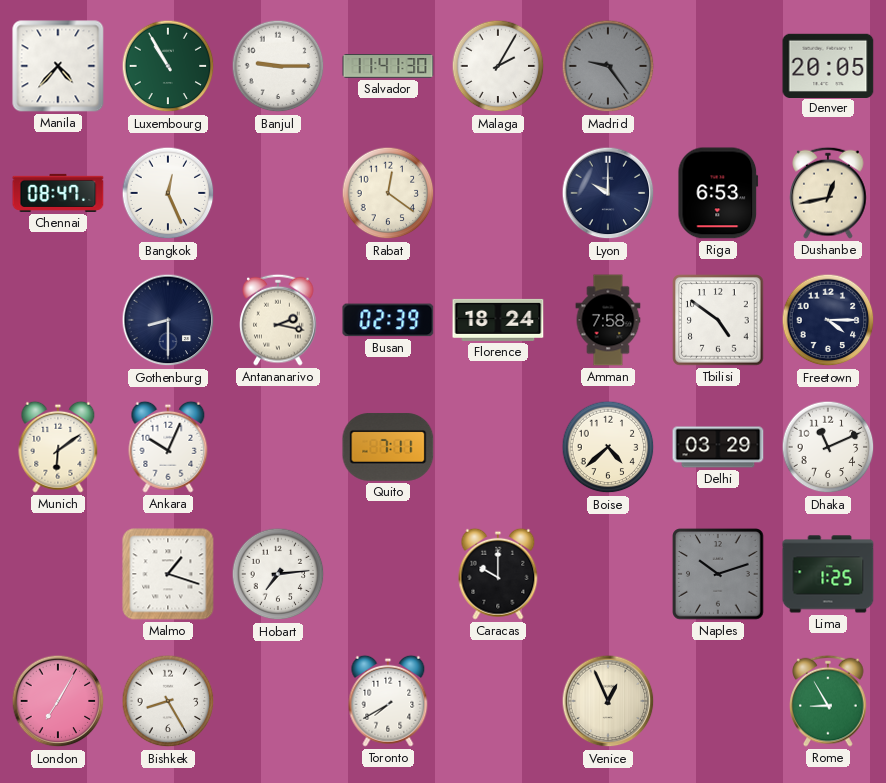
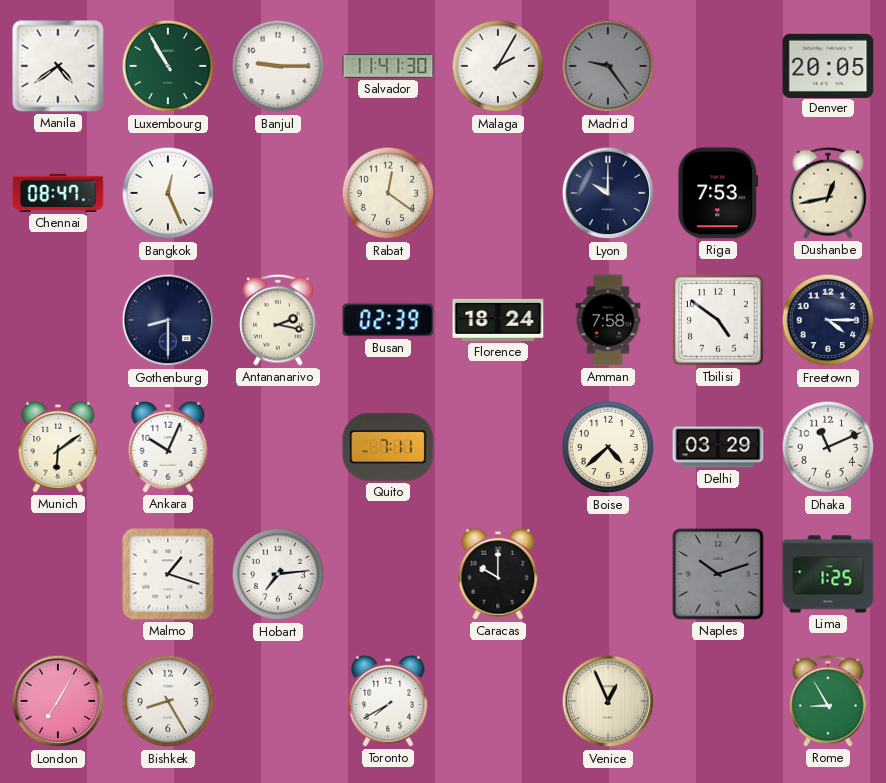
Manila: 4:37 -> 4:39
Riga: 6:53 -> 7:53
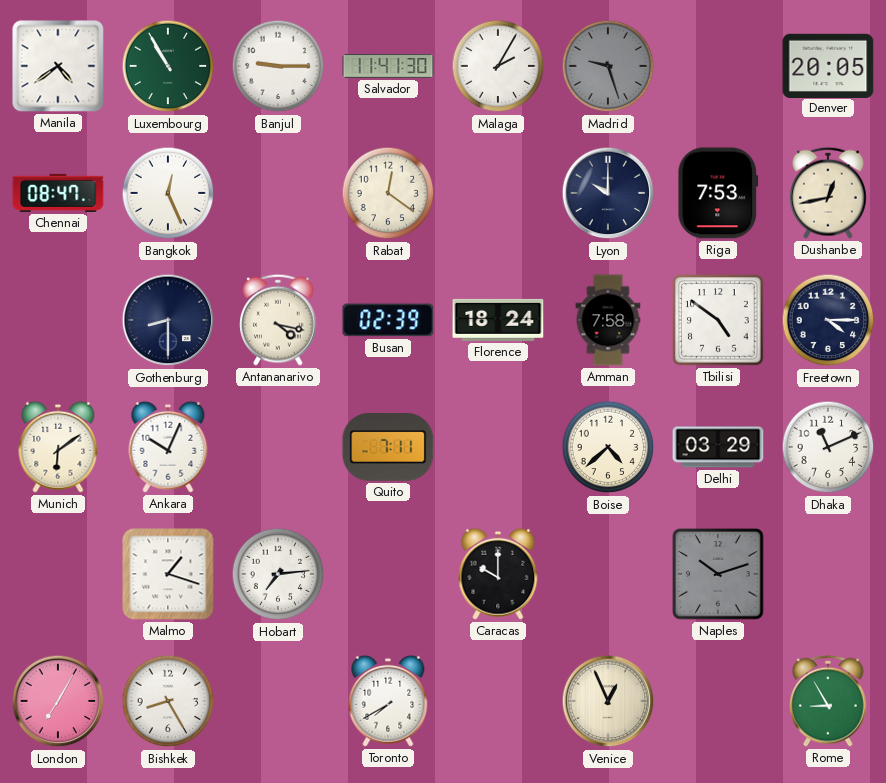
Madrid: 9:24 -> 9:27
Antananarivo: 2:17 -> 4:17
Lima: 1:25 -> none
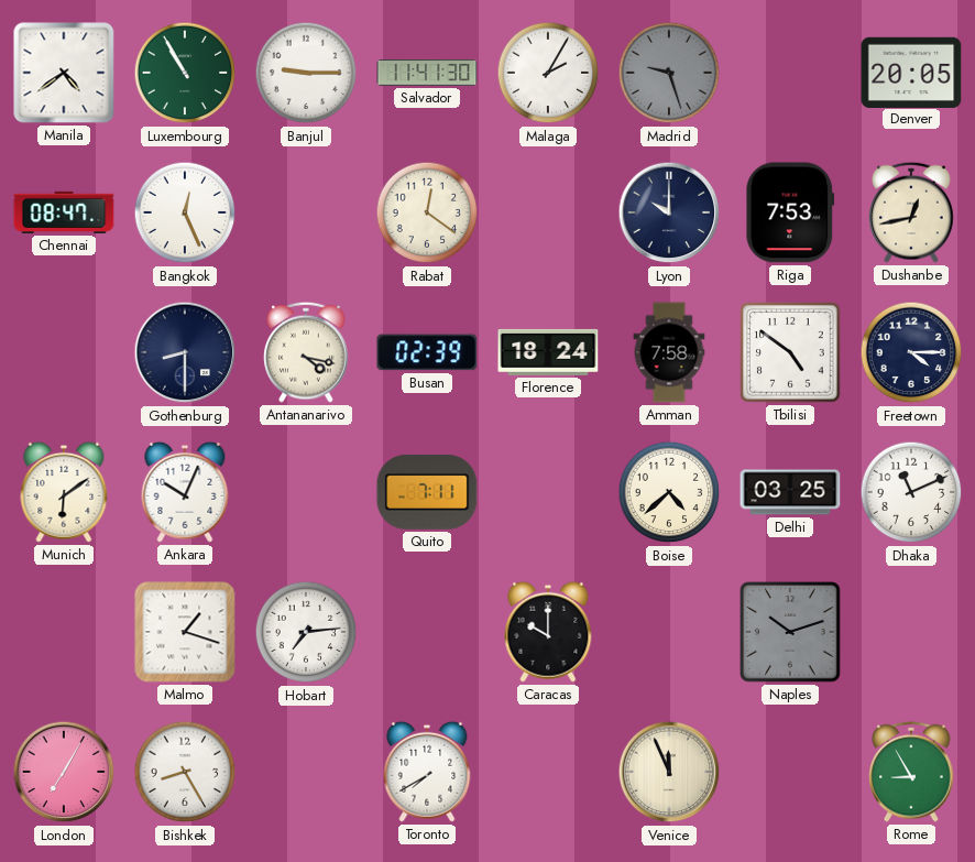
Delhi: 03:29 -> 03:25
Venice: 12:56 -> 11:56
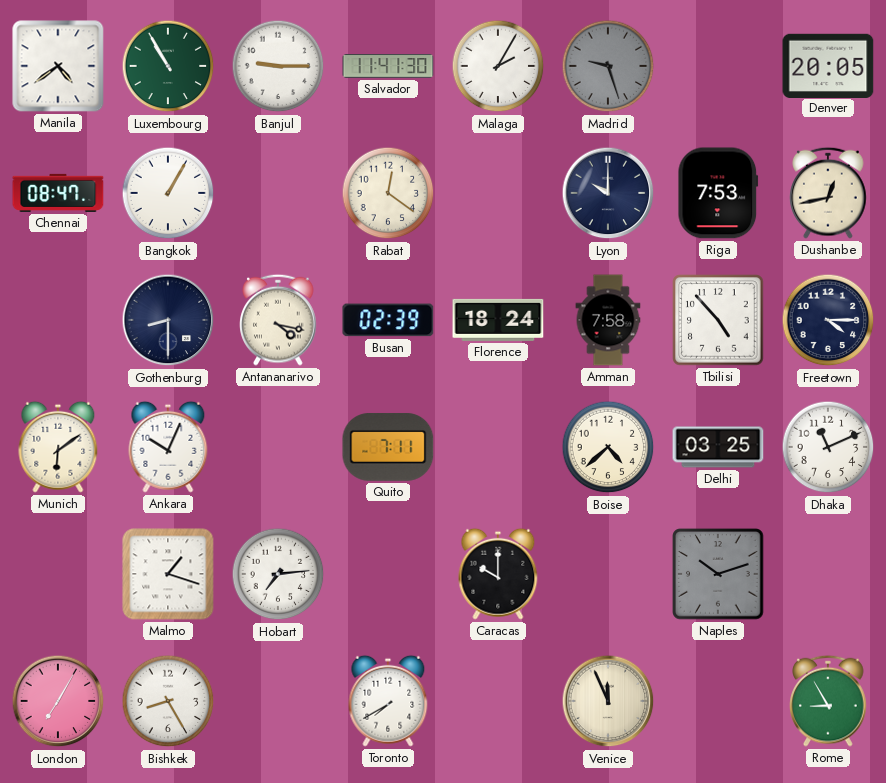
Bangkok: 12:26 -> 1:05
Tbilisi: 4:51 -> 4:53
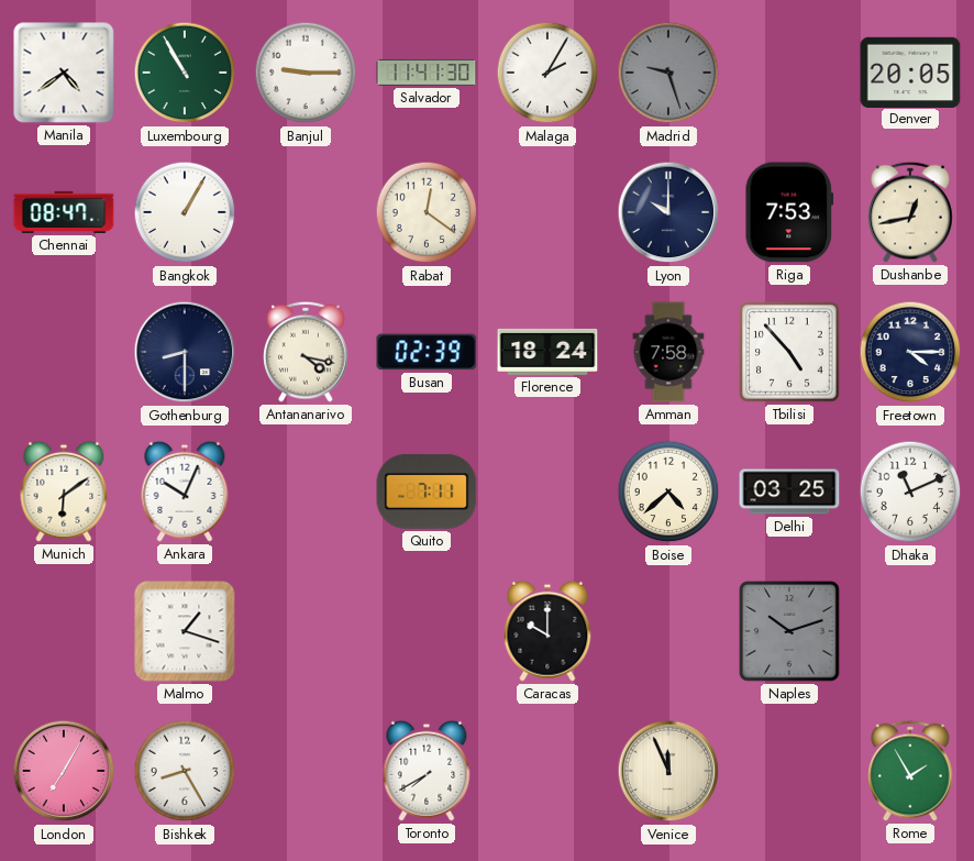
Hobart: 7:14 -> none
Rome: 8:55 -> 1:55
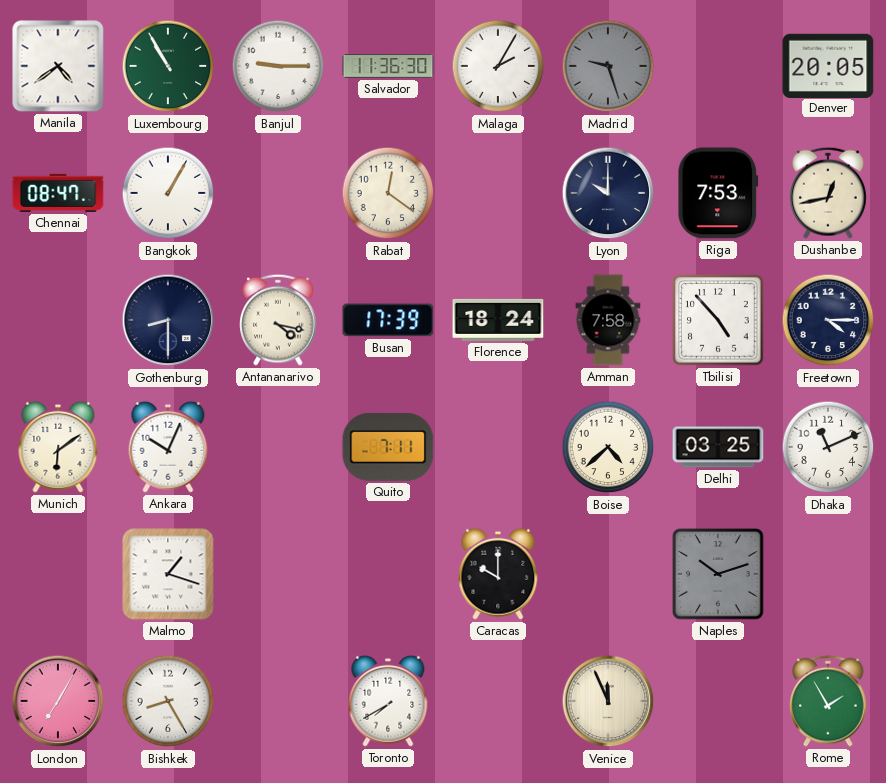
Salvador: 11:41 -> 11:36
Busan: 02:39 -> 17:39
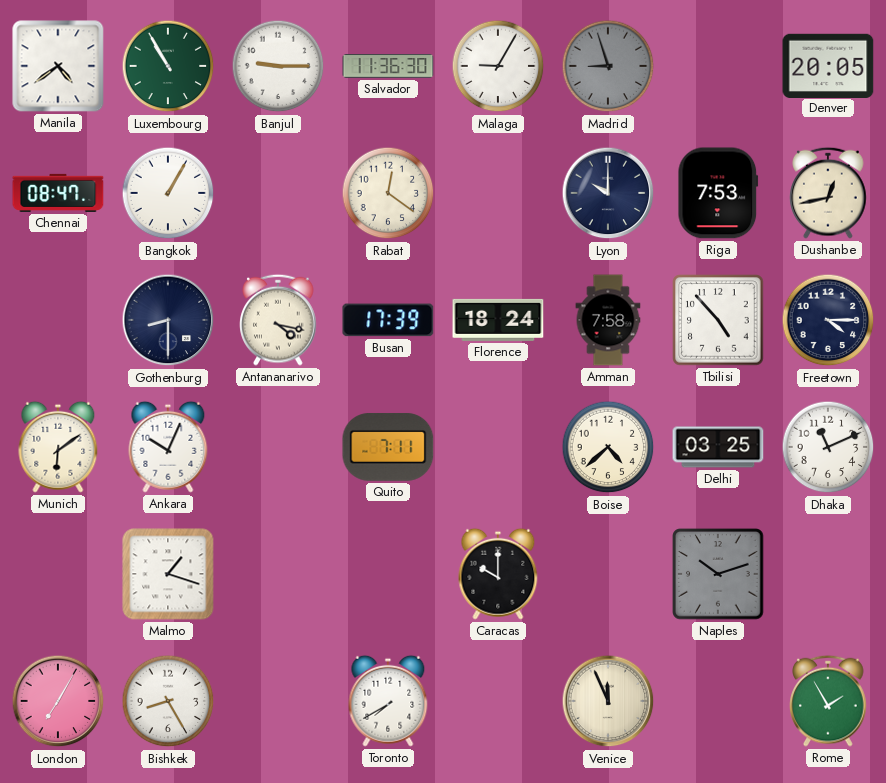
Malaga: 2:05 -> 9:05
Madrid: 9:27 -> 8:57
